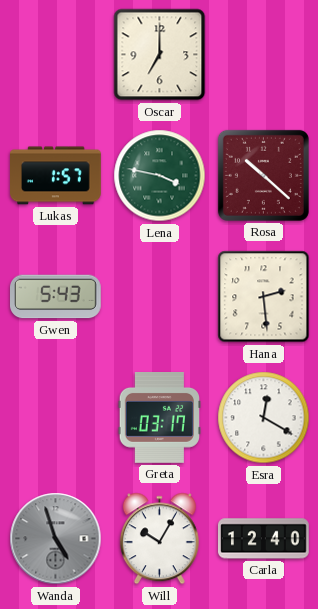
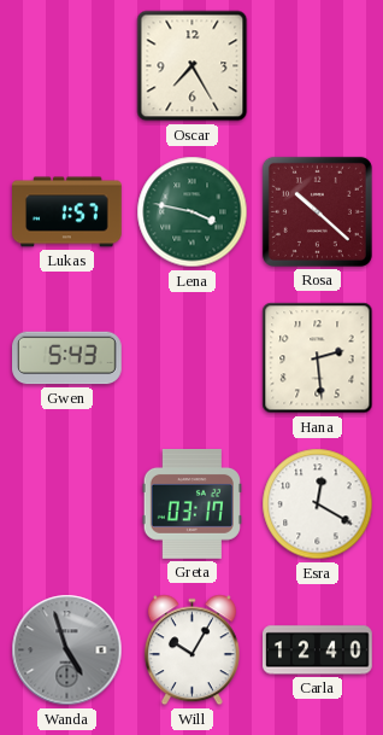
Oscar: 7:00 -> 7:25
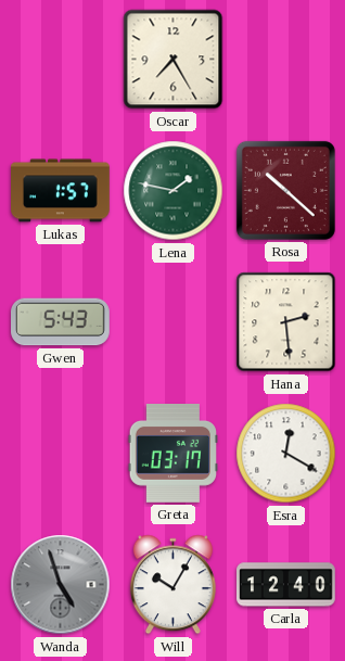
Lena: 3:47 -> 1:47
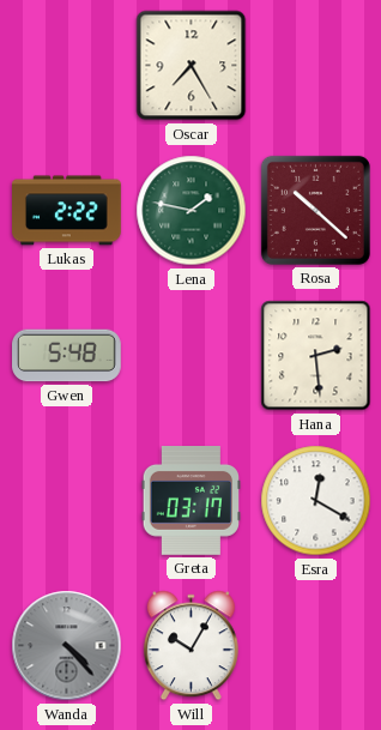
Lukas: 1:57 -> 2:22
Gwen: 5:43 -> 5:48
Wanda: 4:57 -> 4:23
Carla: 12:40 -> none
